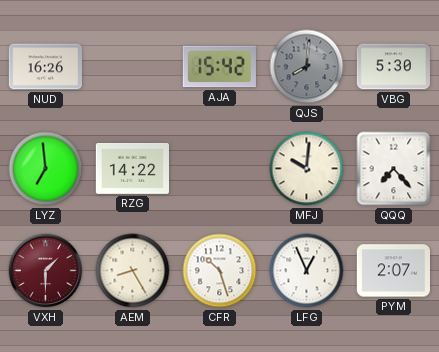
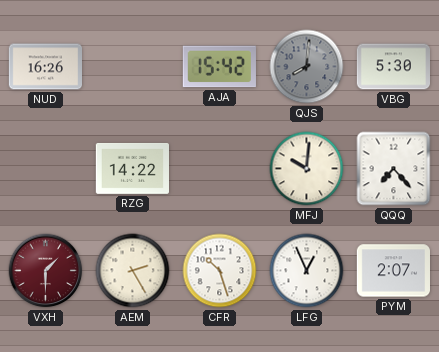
LYZ: 6:59 -> none
AEM: 8:25 -> 2:25
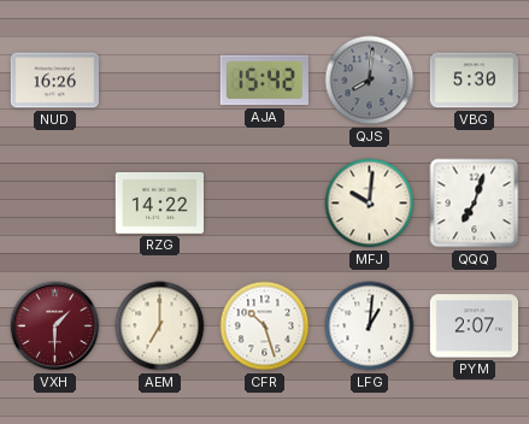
QQQ: 7:23 -> 7:03
AEM: 2:25 -> 7:00
LFG: 12:56 -> 1:01
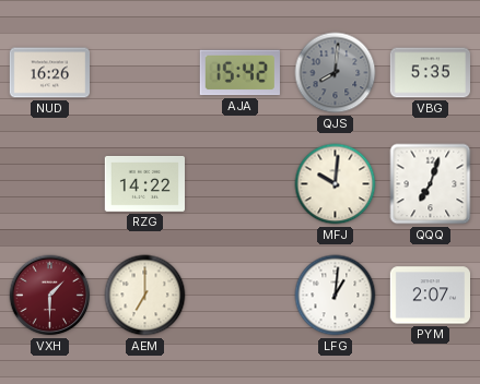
VBG: 5:30 -> 5:35
CFR: 10:27 -> none
